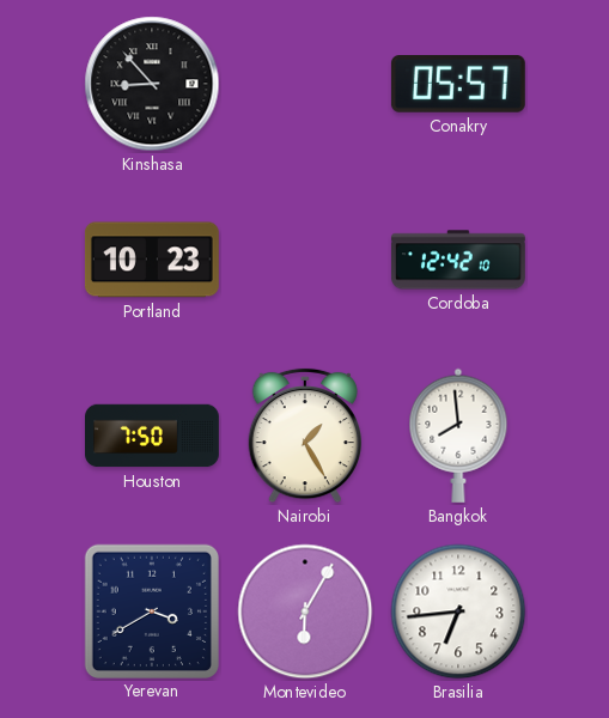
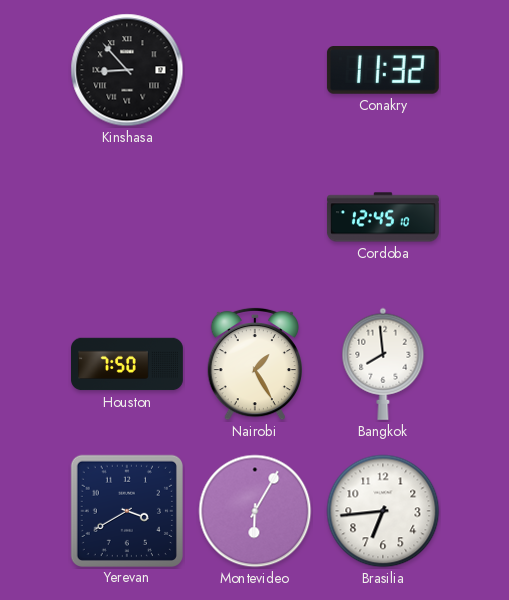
Conakry: 05:57 -> 11:32
Portland: 10:23 -> none
Cordoba: 12:42 -> 12:45
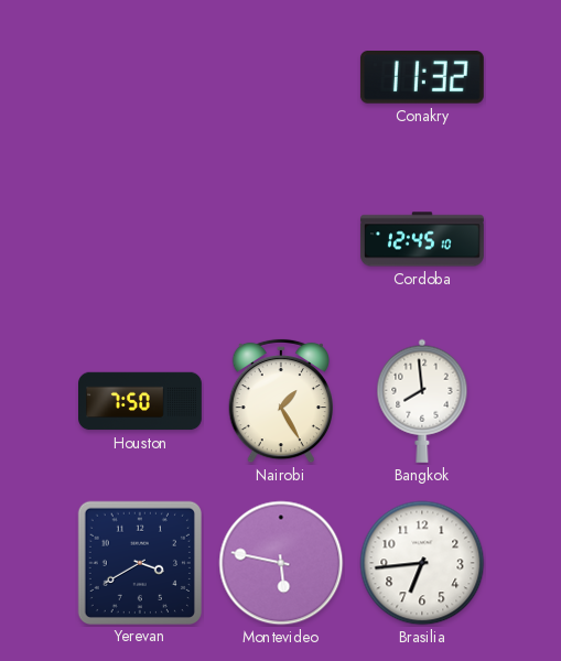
Kinshasa: 8:53 -> none
Montevideo: 6:05 -> 5:47
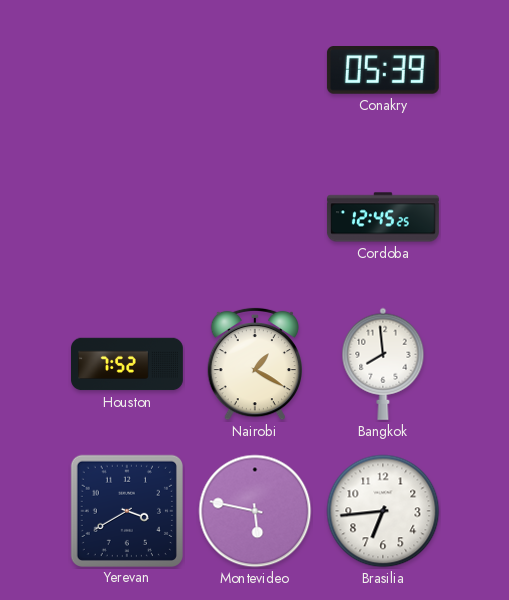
Conakry: 11:32 -> 05:39
Cordoba: 12:45:10 -> 12:45:25
Houston: 7:50 -> 7:52
Nairobi: 1:25 -> 1:20
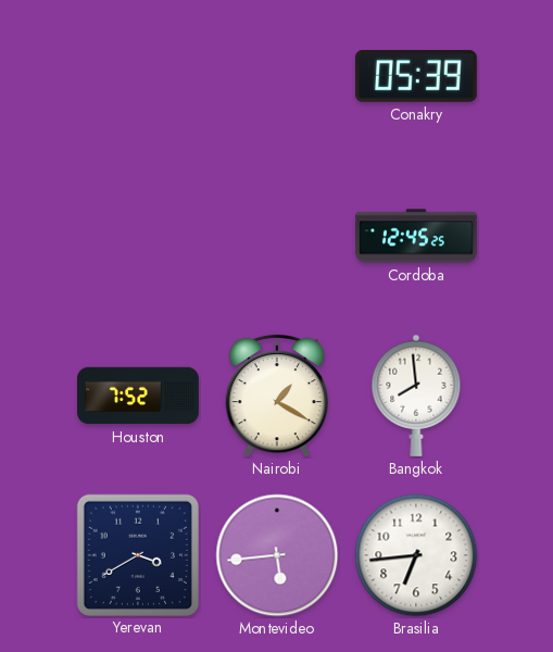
Montevideo: 5:47 -> 5:44
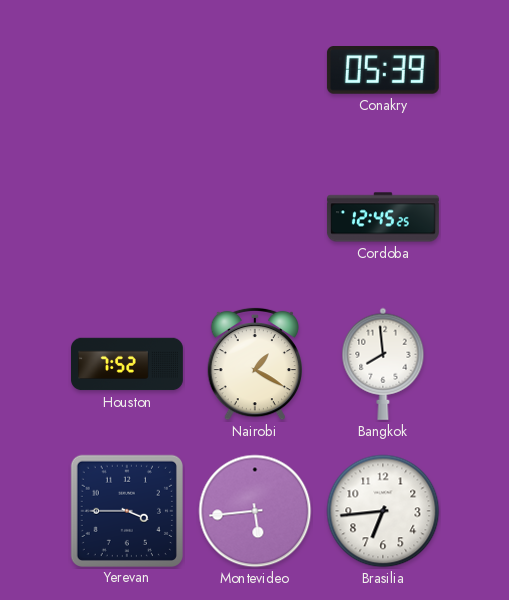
Yerevan: 3:40 -> 3:45
